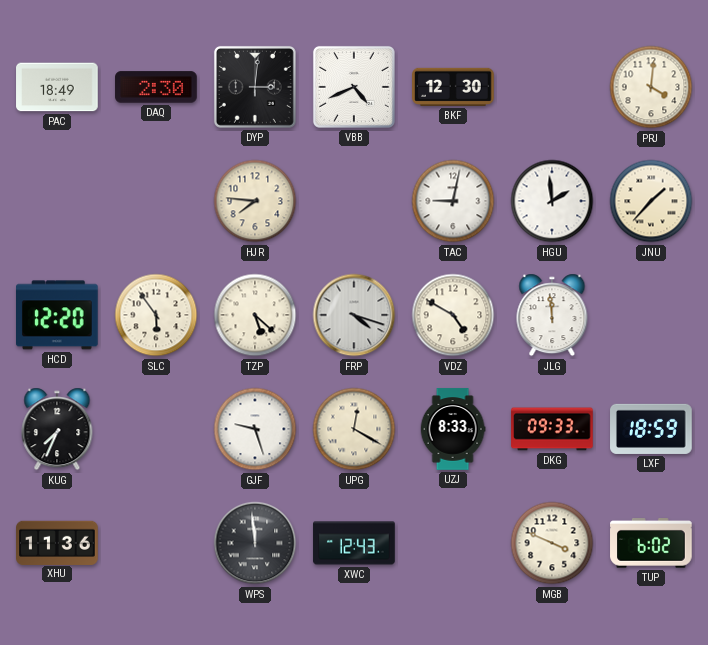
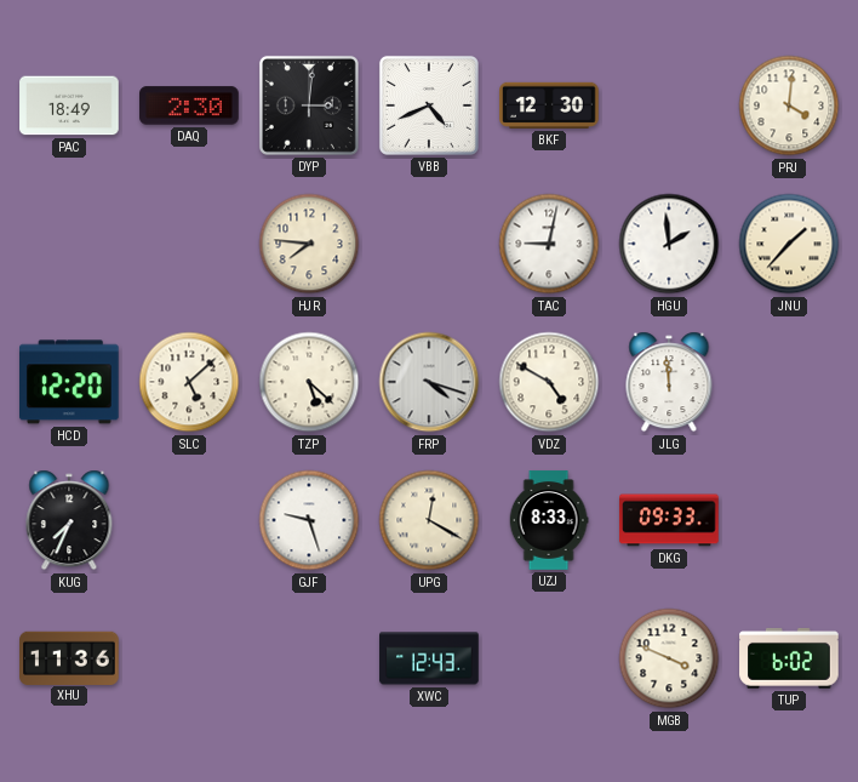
SLC: 5:54 -> 5:08
LXF: 18:59 -> none
WPS: 11:59 -> none
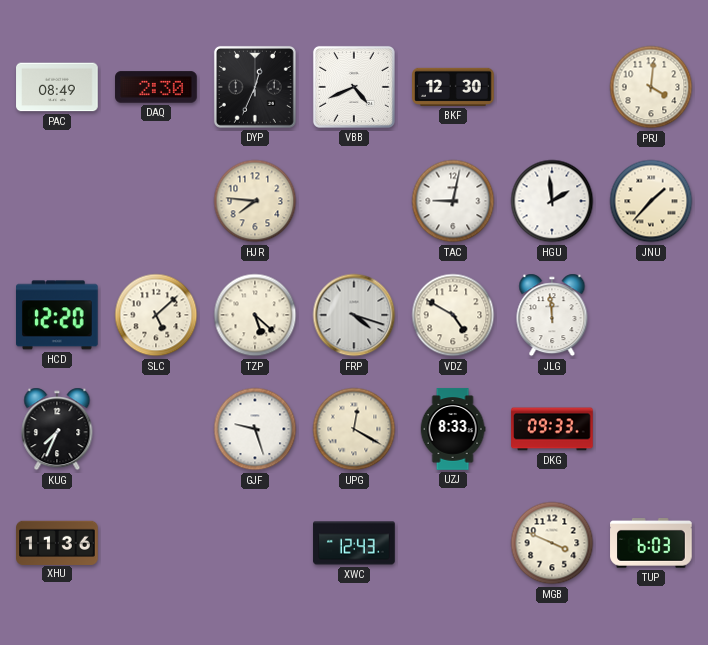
PAC: 18:49 -> 08:49
DYP: 3:01 -> 12:34
TUP: 6:02 -> 6:03
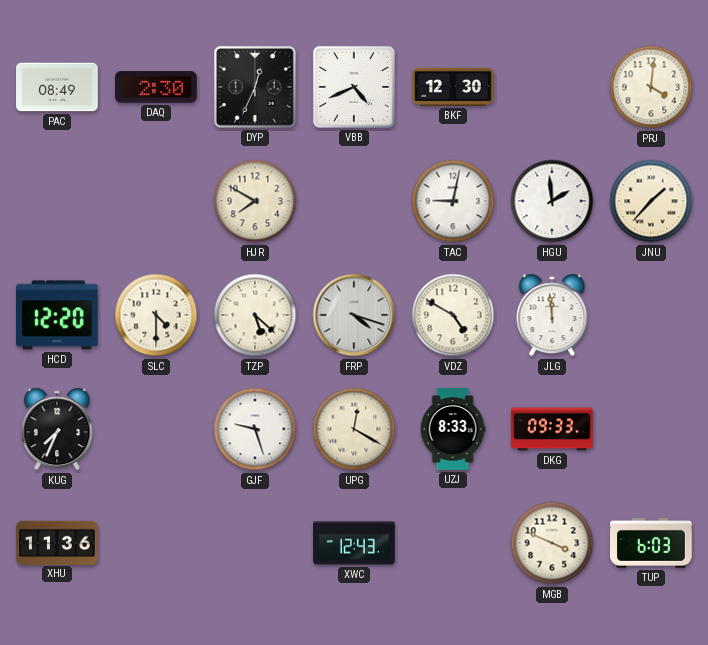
HJR: 7:46 -> 7:50
SLC: 5:08 -> 4:30
